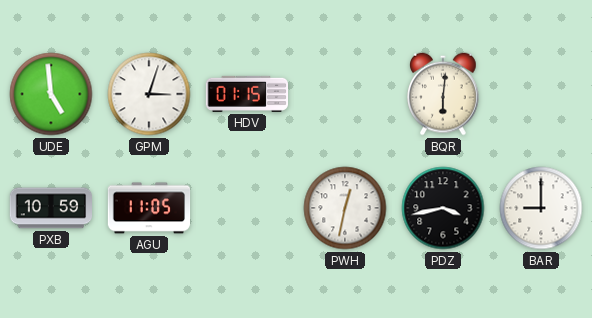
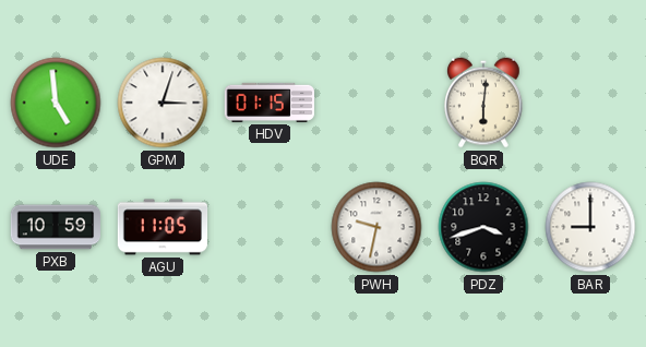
PWH: 12:32 -> 9:32
PDZ: 3:43 -> 3:42
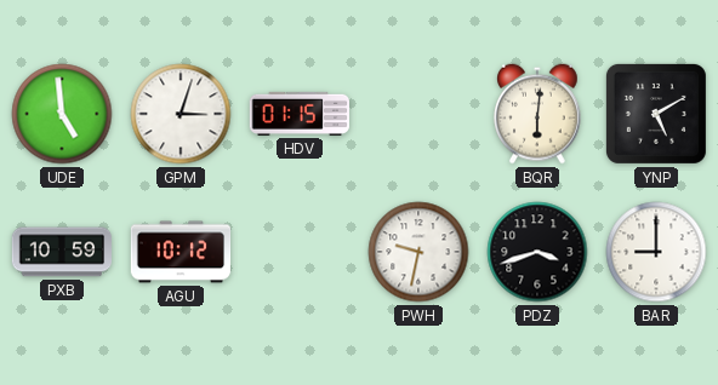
YNP: none -> 5:10
AGU: 11:05 -> 10:12
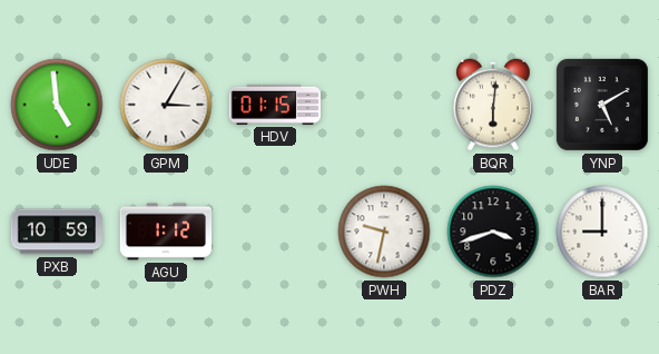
GPM: 3:03 -> 3:05
AGU: 10:12 -> 1:12
